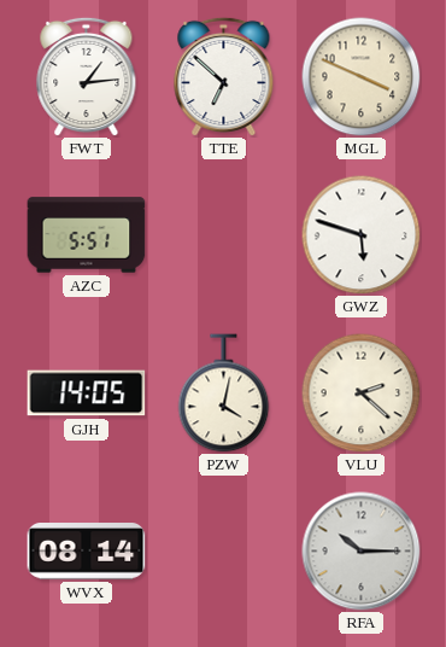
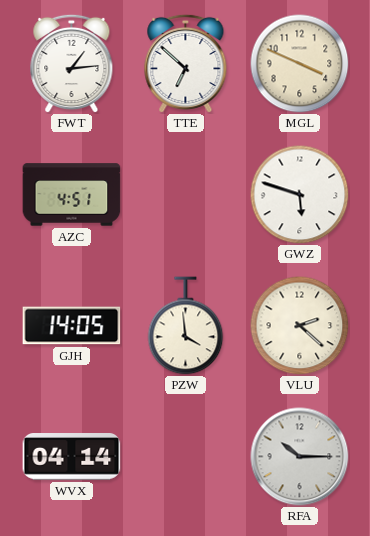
AZC: 5:51 -> 4:51
PZW: 4:02 -> 3:59
WVX: 08:14 -> 04:14
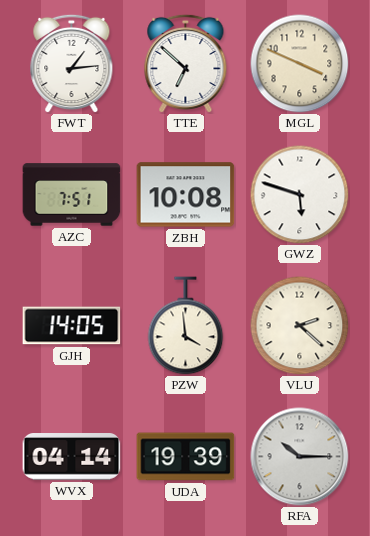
AZC: 4:51 -> 7:51
ZBH: none -> 10:08
UDA: none -> 19:39
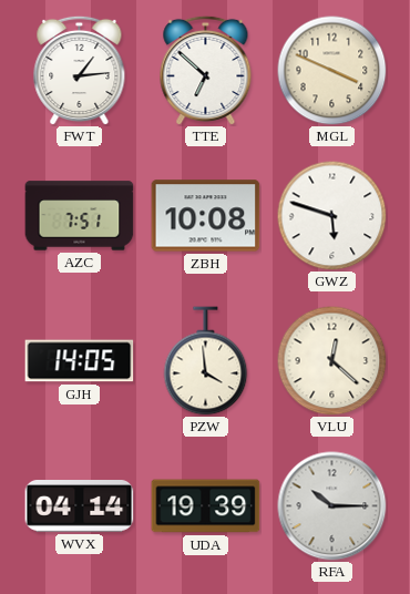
VLU: 2:22 -> 12:22
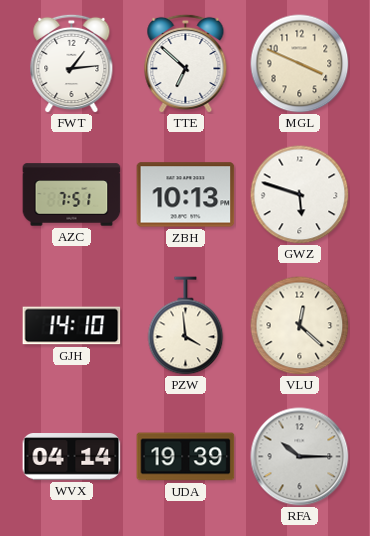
ZBH: 10:08 -> 10:13
GJH: 14:05 -> 14:10
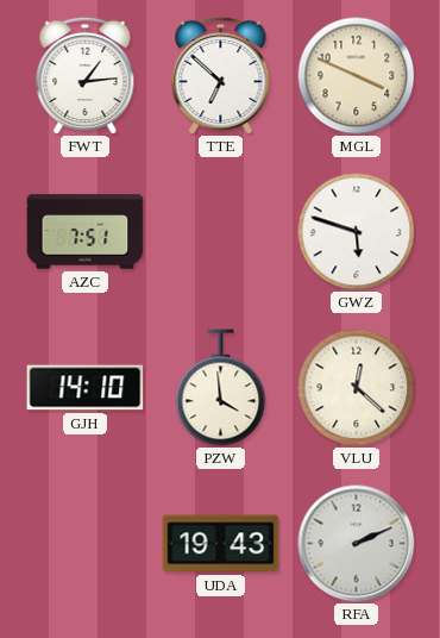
ZBH: 10:13 -> none
WVX: 04:14 -> none
UDA: 19:39 -> 19:43
RFA: 10:15 -> 2:11
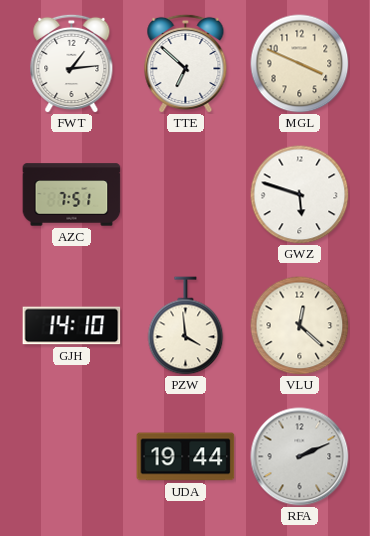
UDA: 19:43 -> 19:44
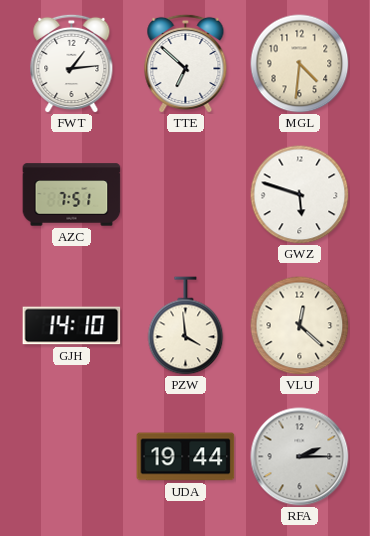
MGL: 3:49 -> 4:31
RFA: 2:11 -> 2:15
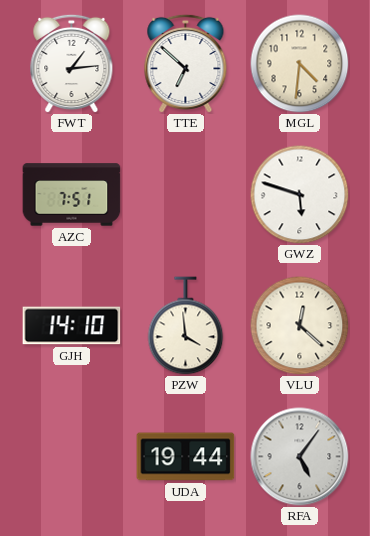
RFA: 2:15 -> 5:06
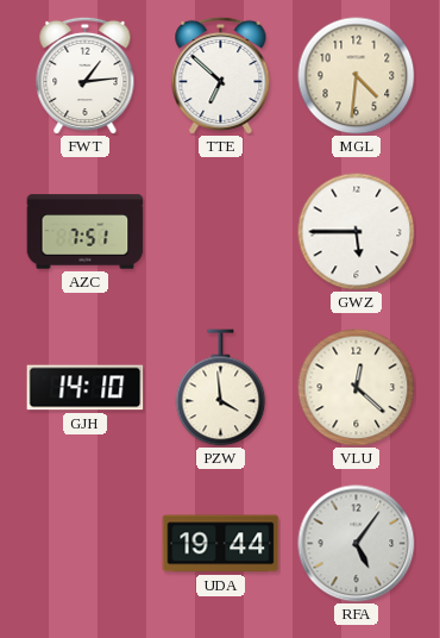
GWZ: 5:48 -> 5:45
